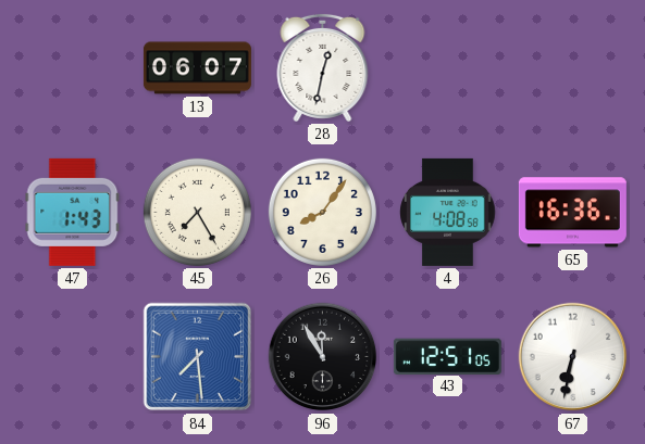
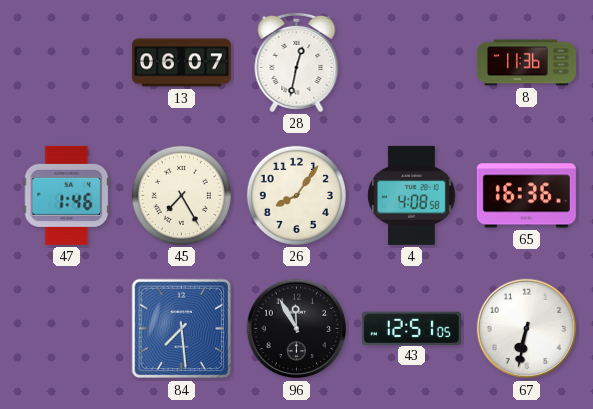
8: none -> 11:36
47: 1:43 -> 1:46
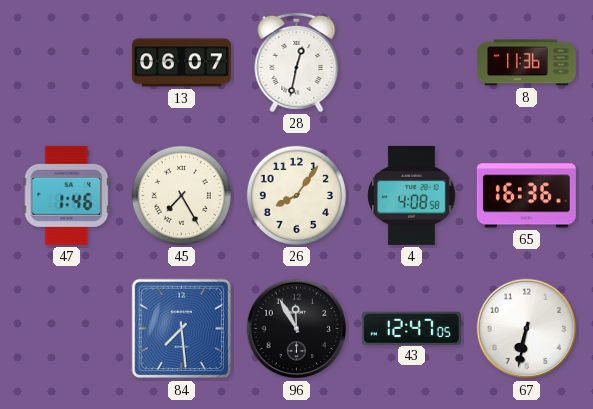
43: 12:51 -> 12:47
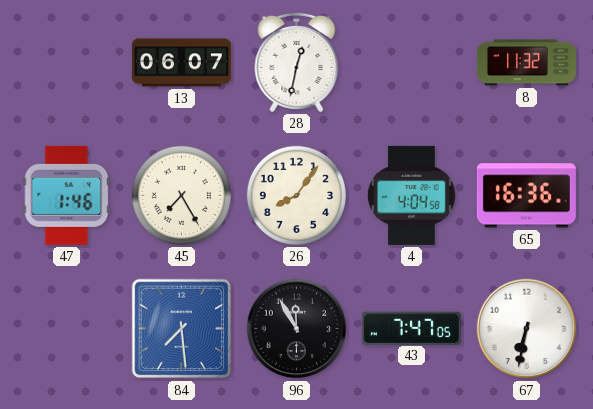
8: 11:36 -> 11:32
4: 4:08 -> 4:04
43: 12:47 -> 7:47
